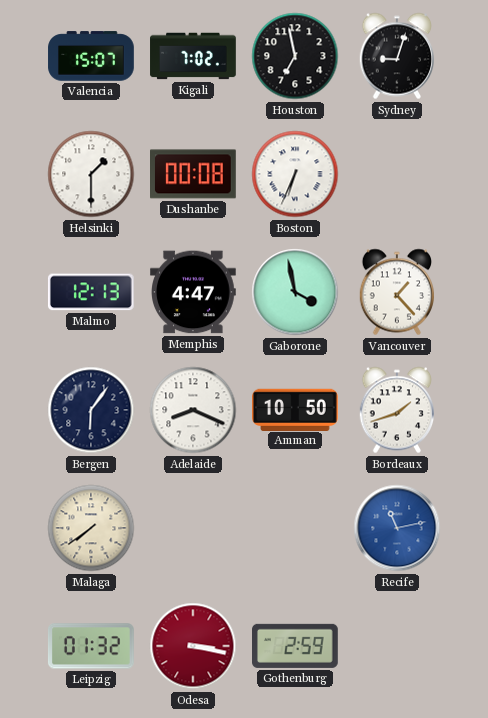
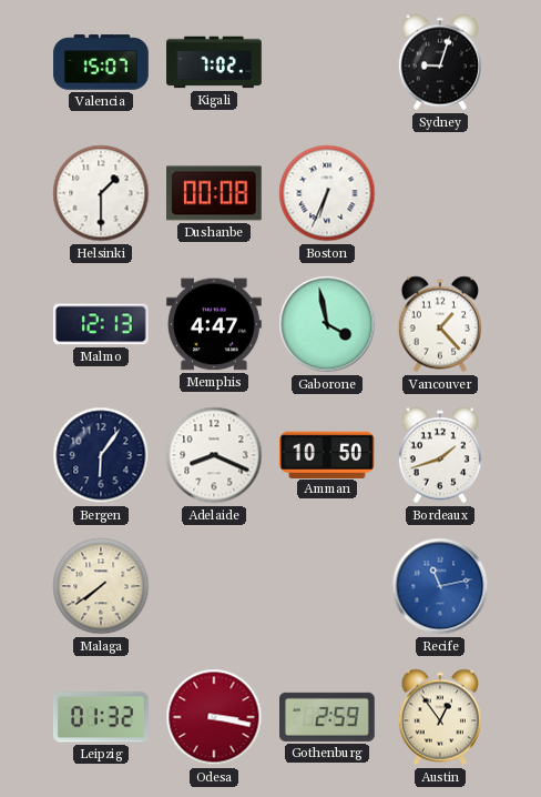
Houston: 6:58 -> none
Austin: none -> 12:54
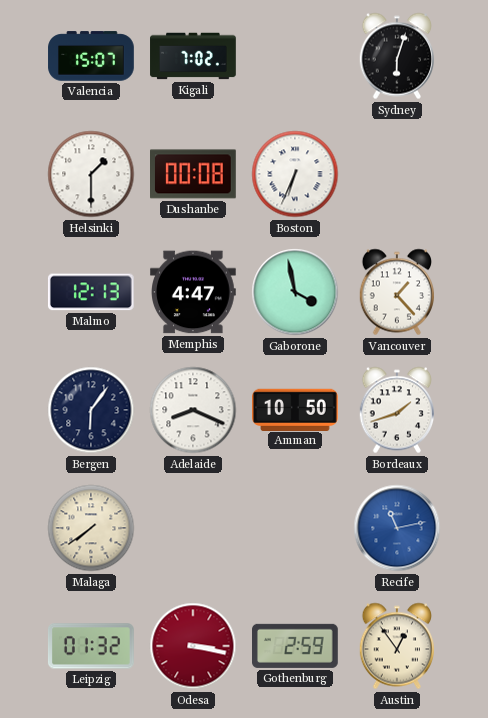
Sydney: 9:03 -> 6:03
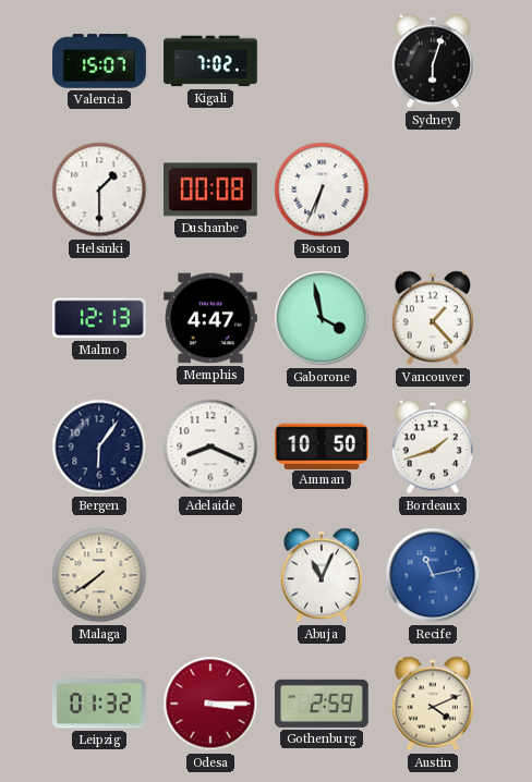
Abuja: none -> 11:04
Odesa: 3:17 -> 3:15
Austin: 12:54 -> 4:11
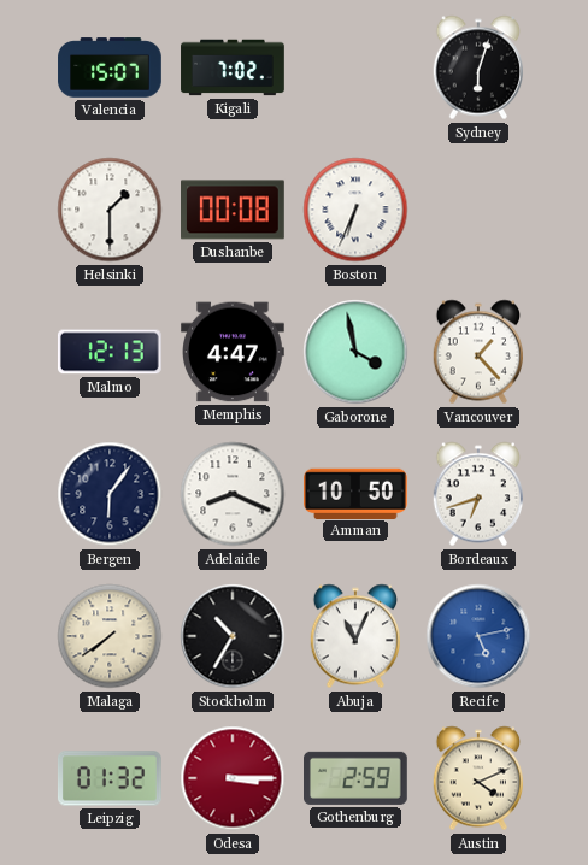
Bordeaux: 1:42 -> 6:42
Stockholm: none -> 10:35
Recife: 11:13 -> 5:13
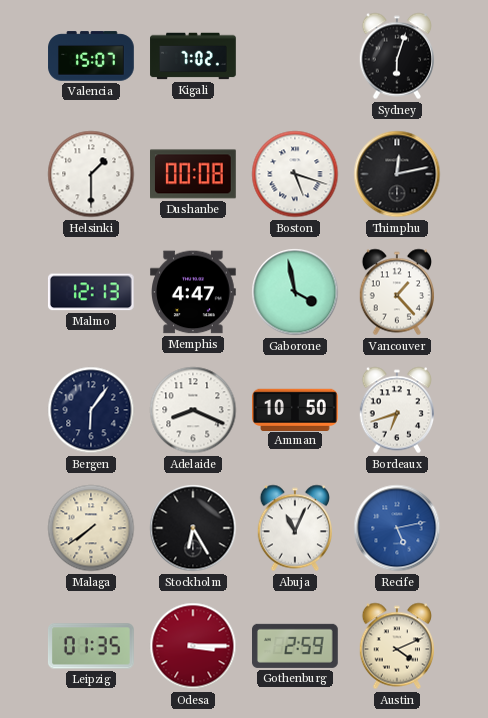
Boston: 6:34 -> 5:18
Thimphu: none -> 12:13
Stockholm: 10:35 -> 6:25
Leipzig: 01:32 -> 01:35
